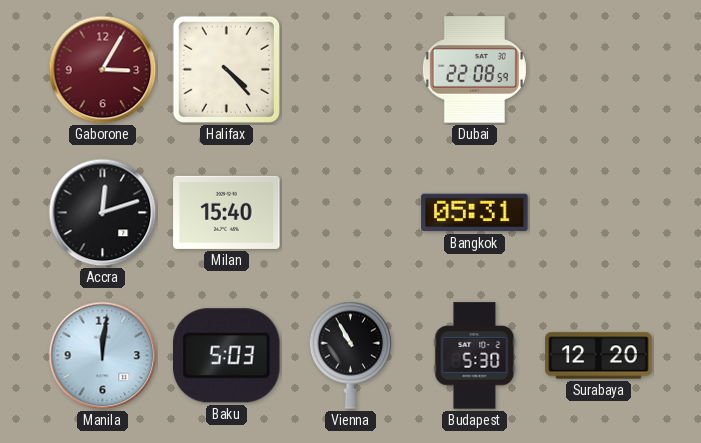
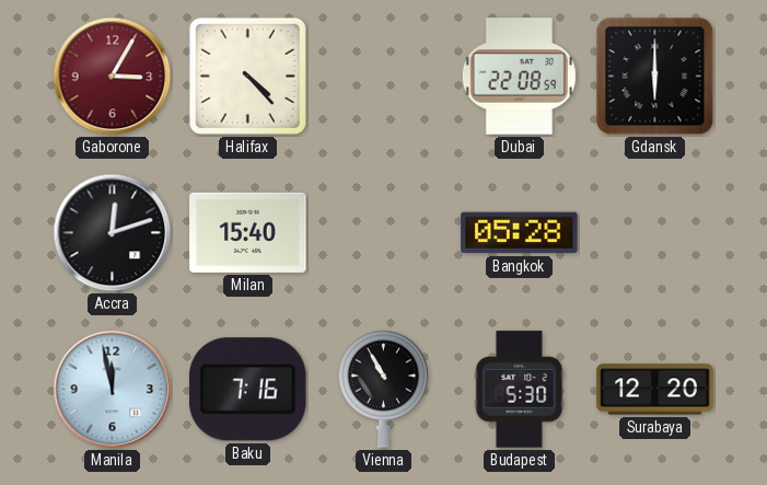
Gdansk: none -> 6:00
Bangkok: 05:31 -> 05:28
Manila: 12:01 -> 11:58
Baku: 5:03 -> 7:16
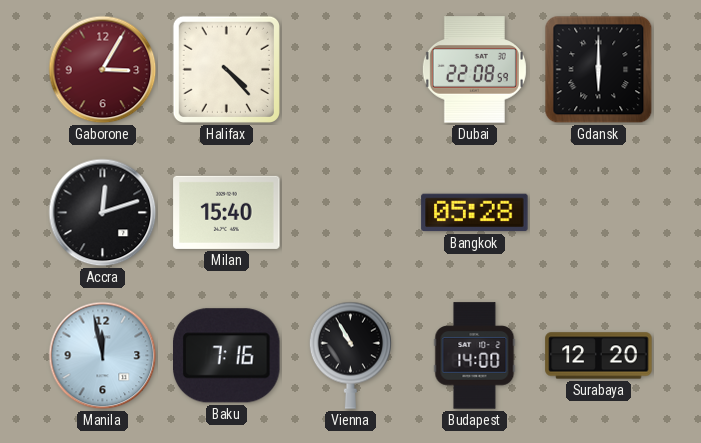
Budapest: 5:30 -> 14:00
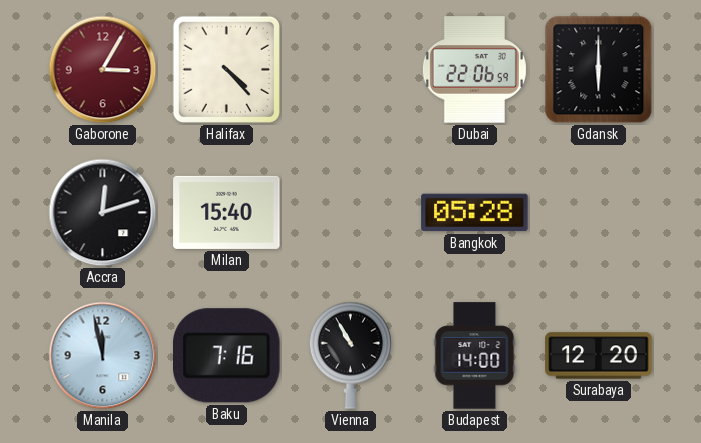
Dubai: 22:08 -> 22:06
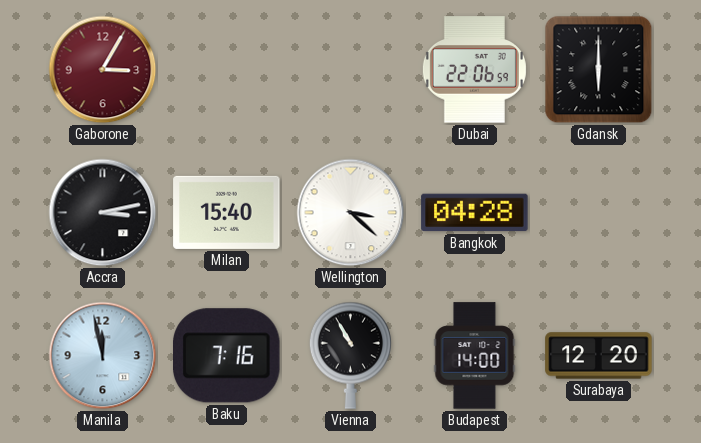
Halifax: 4:23 -> none
Accra: 12:12 -> 3:13
Wellington: none -> 3:22
Bangkok: 05:28 -> 04:28
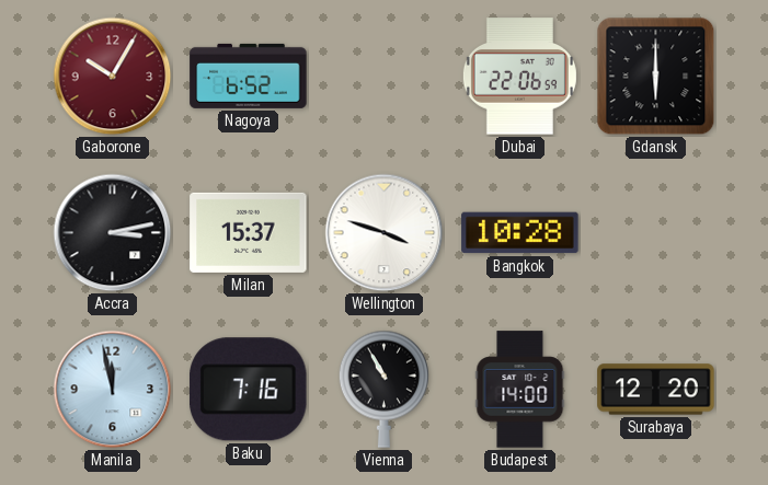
Gaborone: 3:05 -> 10:05
Nagoya: none -> 6:52
Milan: 15:40 -> 15:37
Wellington: 3:22 -> 3:48
Bangkok: 04:28 -> 10:28
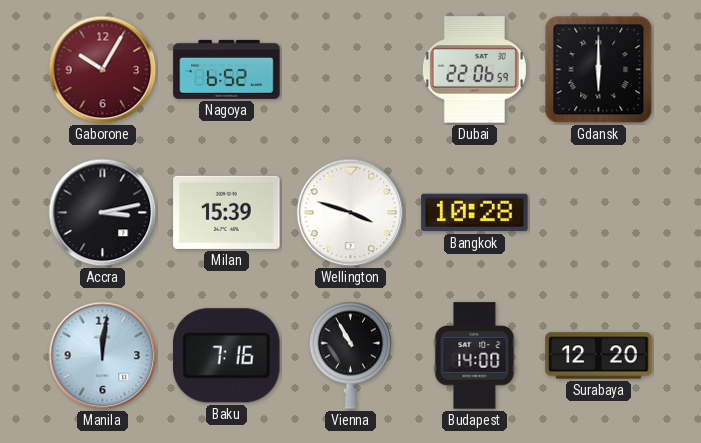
Milan: 15:37 -> 15:39
Manila: 11:58 -> 12:01
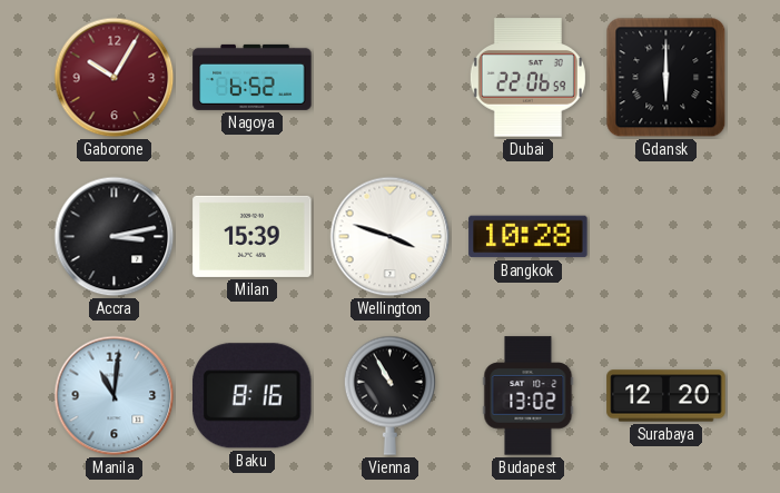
Manila: 12:01 -> 11:01
Baku: 7:16 -> 8:16
Budapest: 14:00 -> 13:02
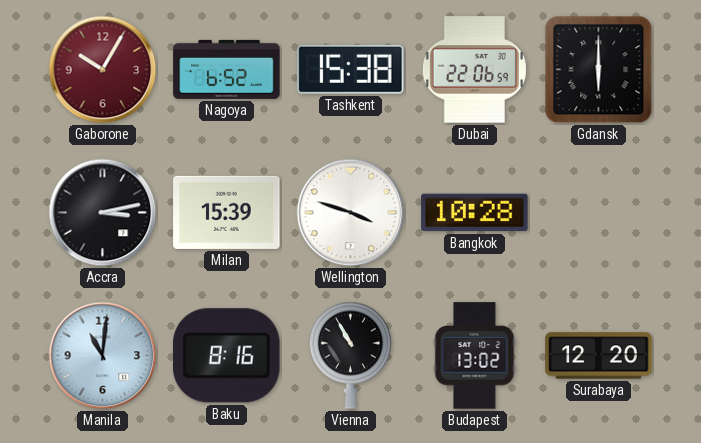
Tashkent: none -> 15:38
